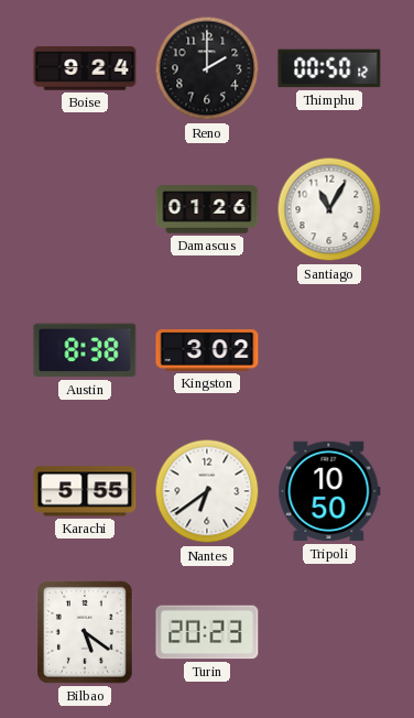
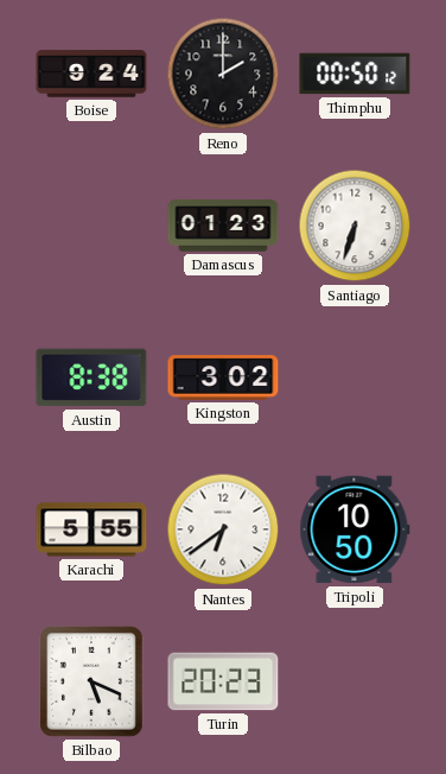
Damascus: 01:26 -> 01:23
Santiago: 11:05 -> 6:33
Bilbao: 5:21 -> 5:19
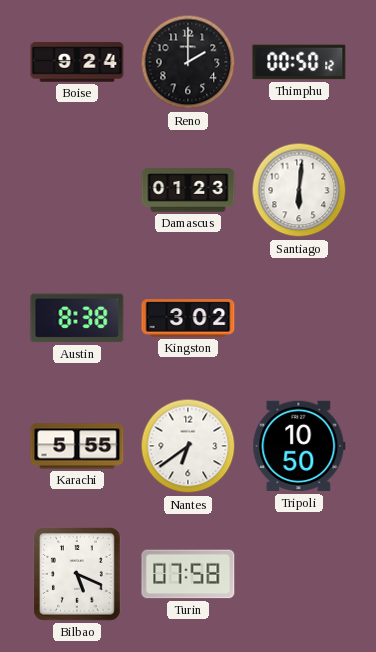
Santiago: 6:33 -> 6:01
Turin: 20:23 -> 07:58
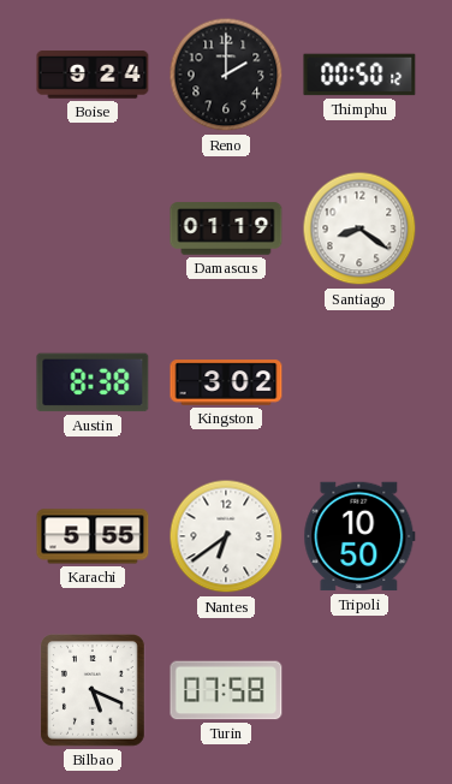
Damascus: 01:23 -> 01:19
Santiago: 6:01 -> 8:21
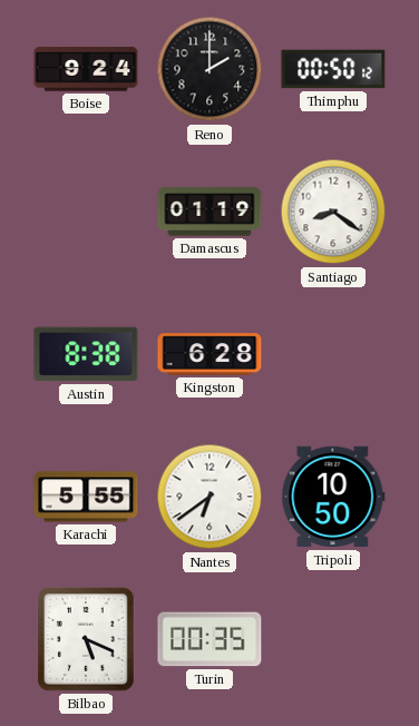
Kingston: 3:02 -> 6:28
Turin: 07:58 -> 00:35
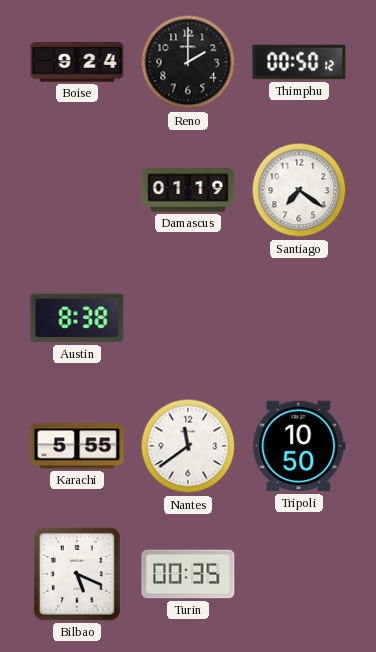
Santiago: 8:21 -> 7:21
Kingston: 6:28 -> none
Nantes: 6:39 -> 11:39
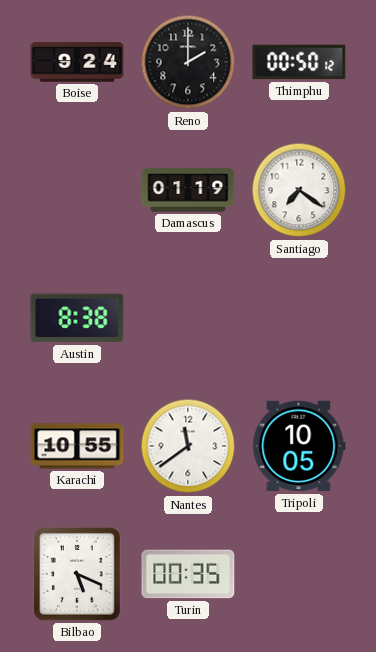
Karachi: 5:55 -> 10:55
Tripoli: 10:50 -> 10:05
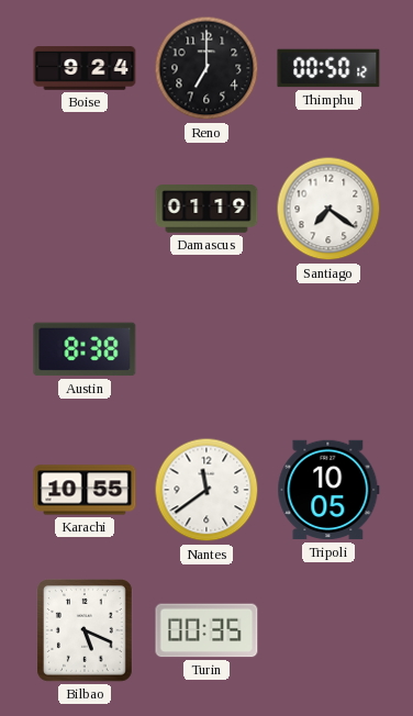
Reno: 2:00 -> 7:00
